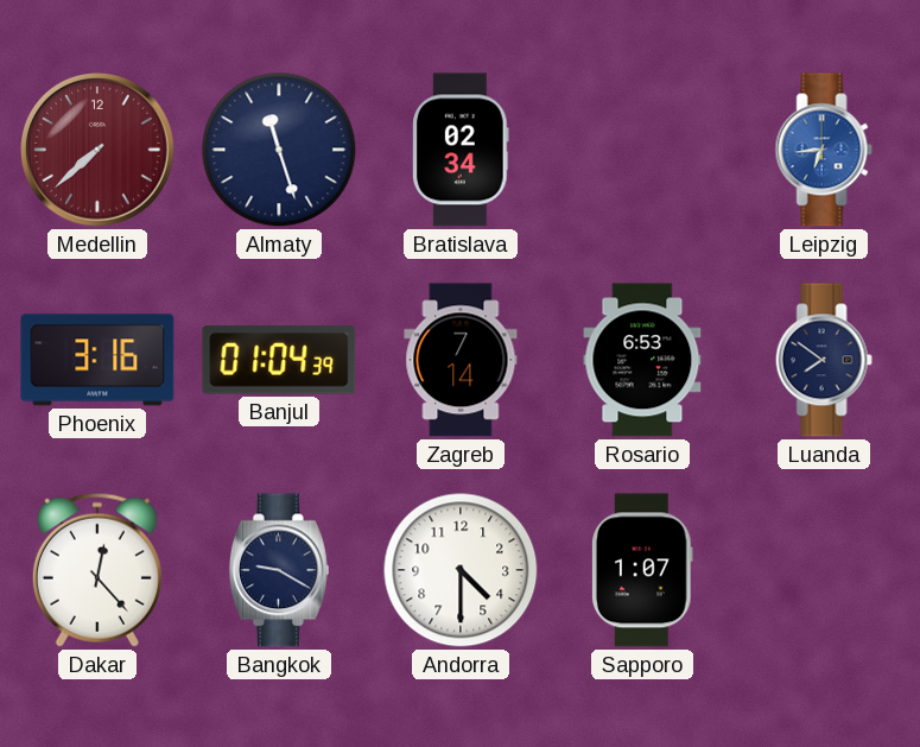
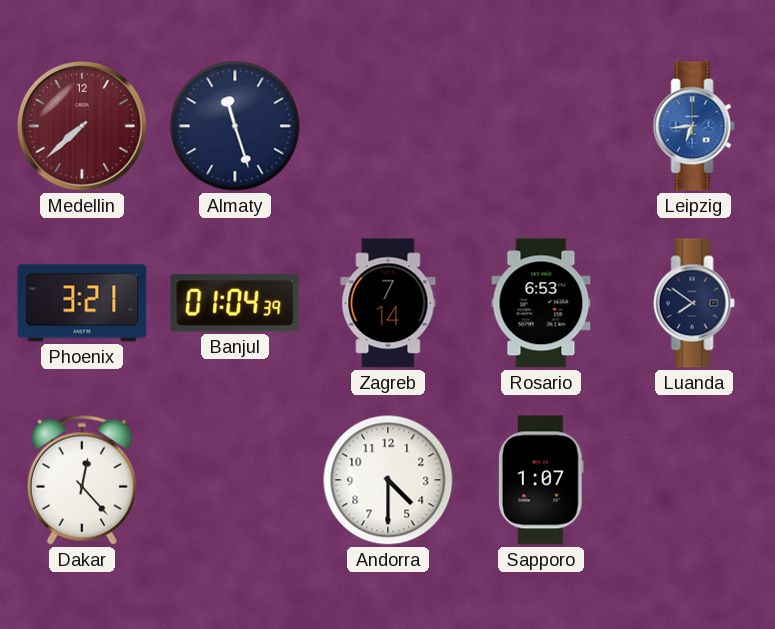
Bratislava: 02:34 -> none
Phoenix: 3:16 -> 3:21
Bangkok: 9:20 -> none
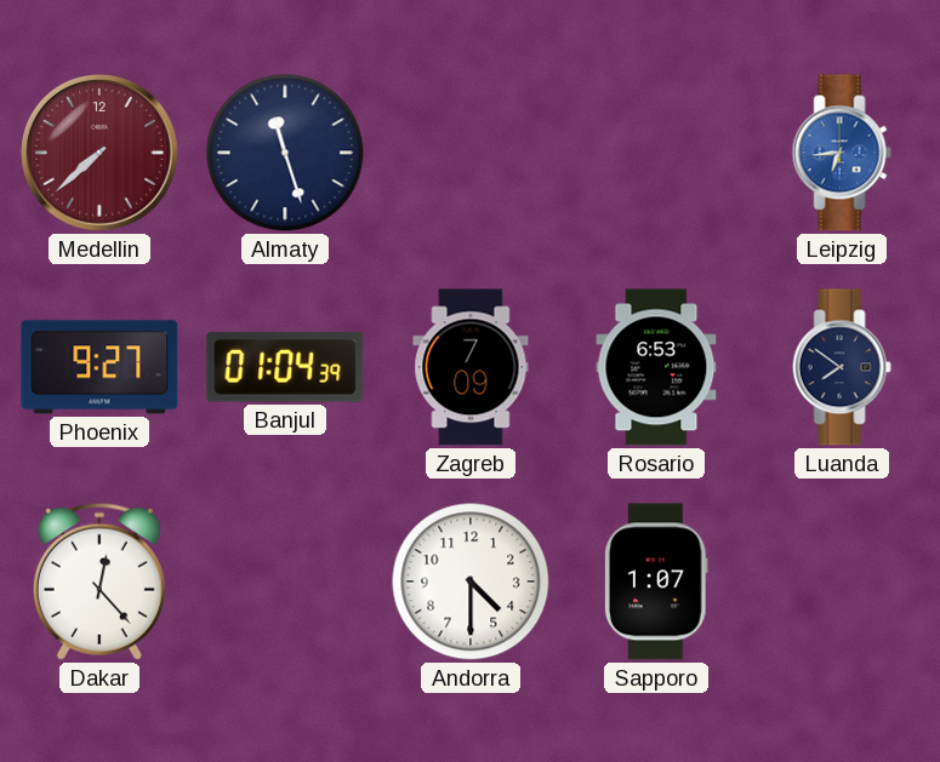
Phoenix: 3:21 -> 9:27
Zagreb: 7:14 -> 7:09
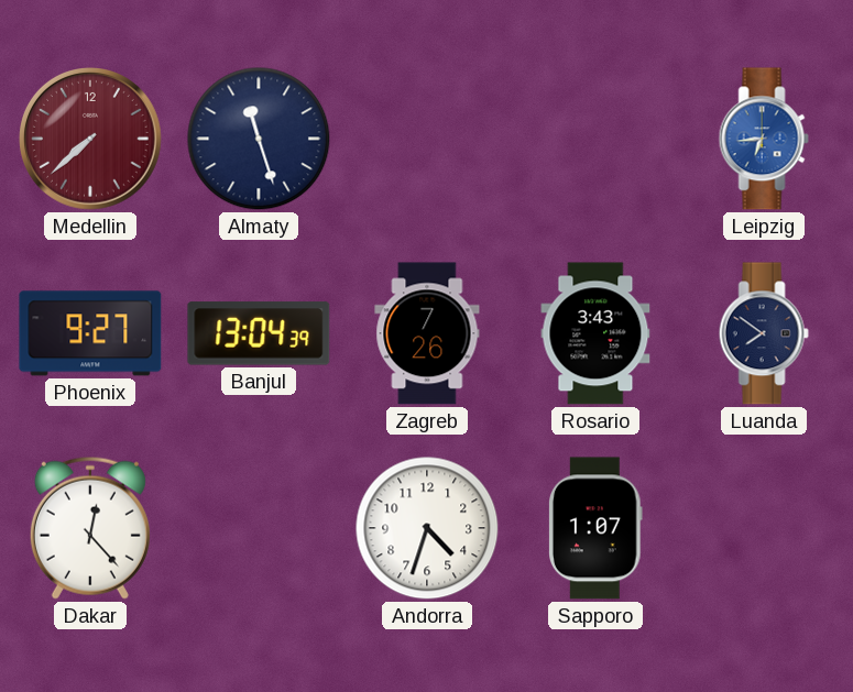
Banjul: 01:04 -> 13:04
Zagreb: 7:09 -> 7:26
Rosario: 6:53 -> 3:43
Andorra: 4:30 -> 4:33
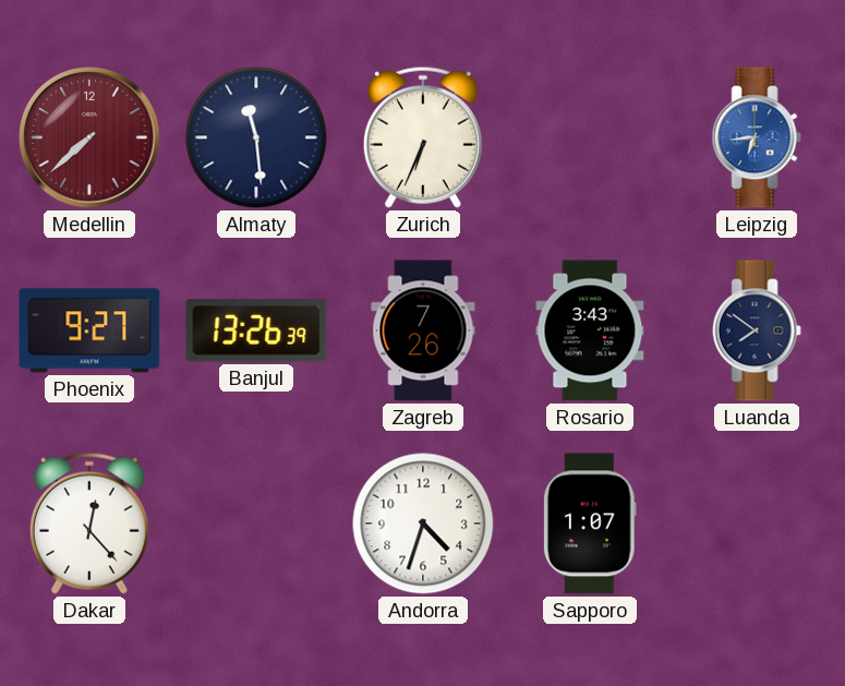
Almaty: 11:27 -> 11:29
Zurich: none -> 6:34
Banjul: 13:04 -> 13:26
